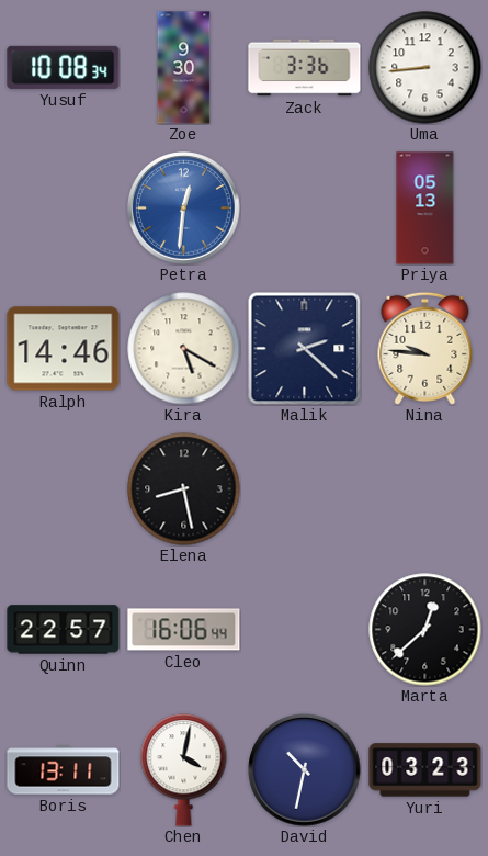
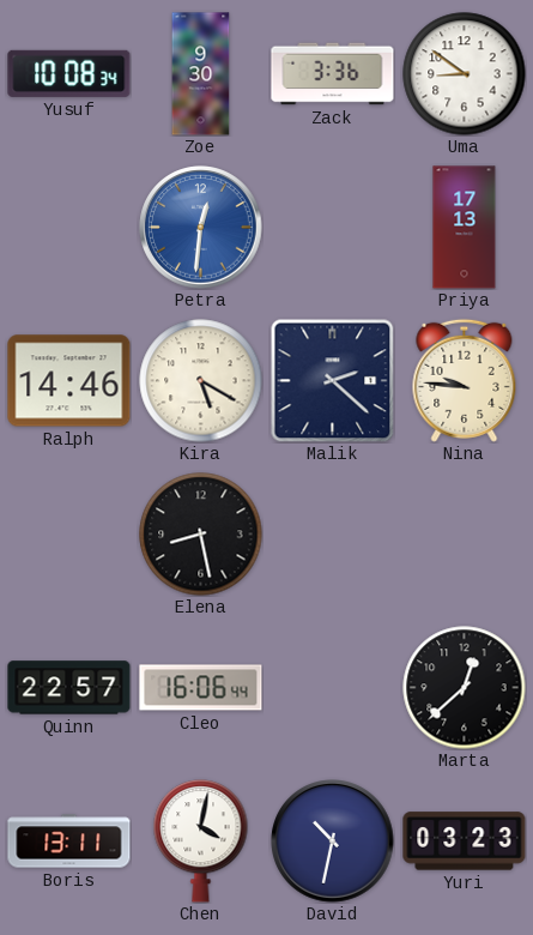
Uma: 8:44 -> 8:51
Priya: 05:13 -> 17:13
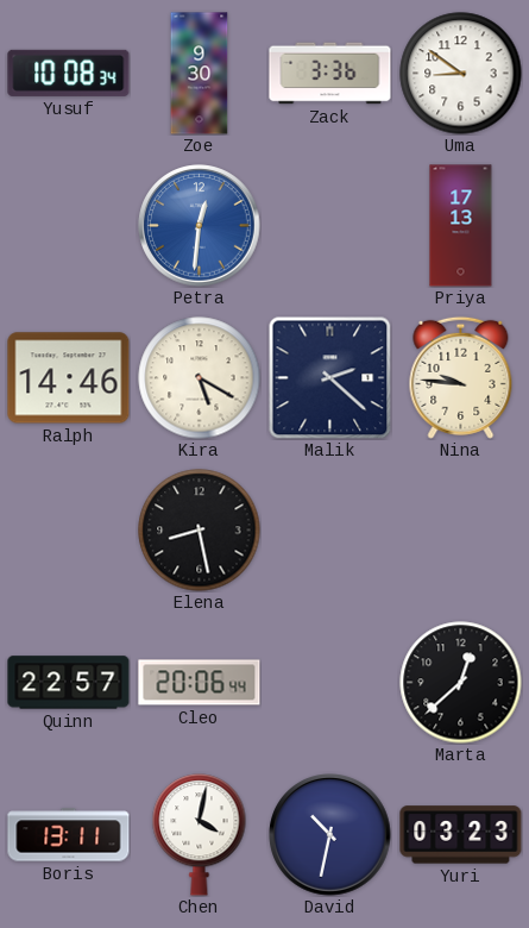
Cleo: 16:06 -> 20:06
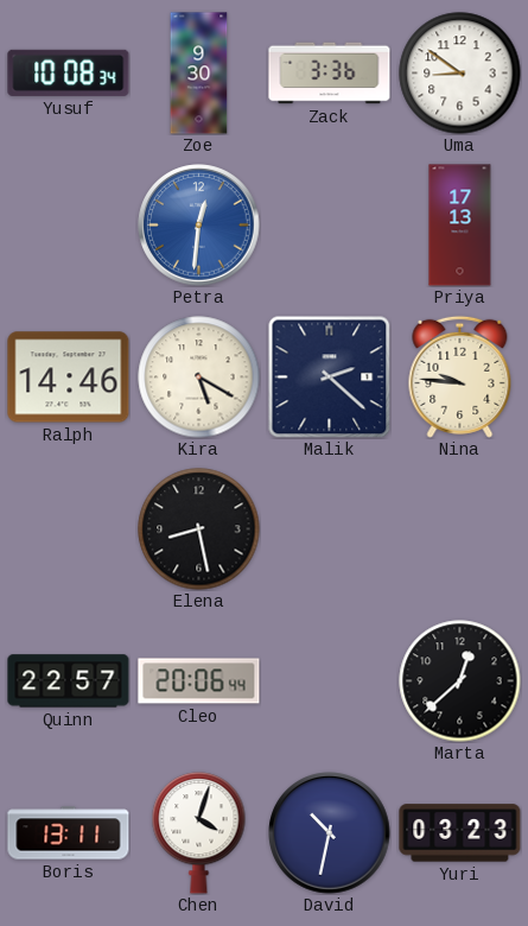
Chen: 4:02 -> 4:03
